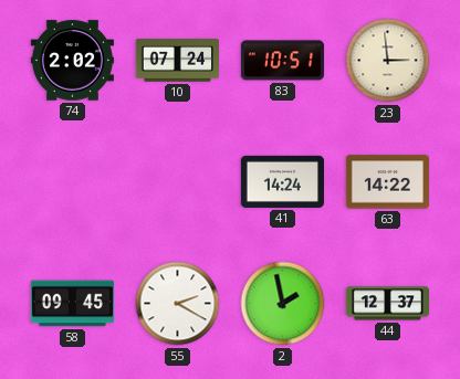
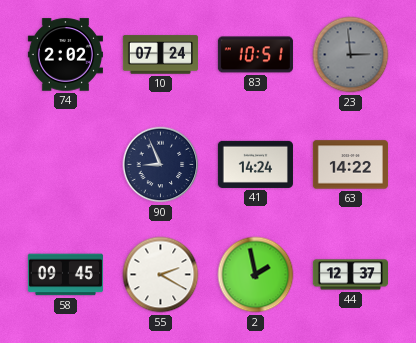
23 dial: cream -> grey
90: none -> 8:56
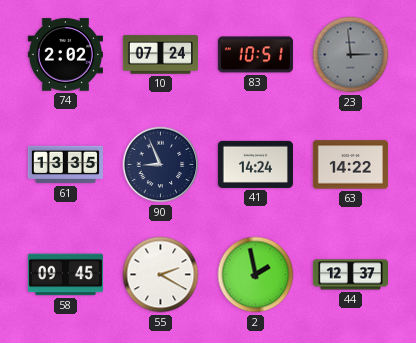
61: none -> 13:35
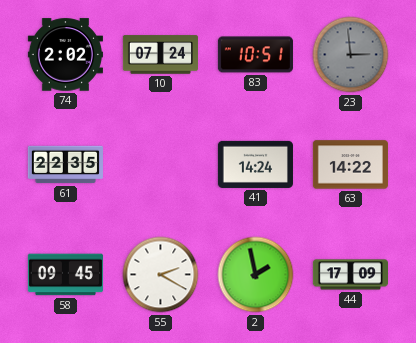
61: 13:35 -> 22:35
90: 8:56 -> none
44: 12:37 -> 17:09
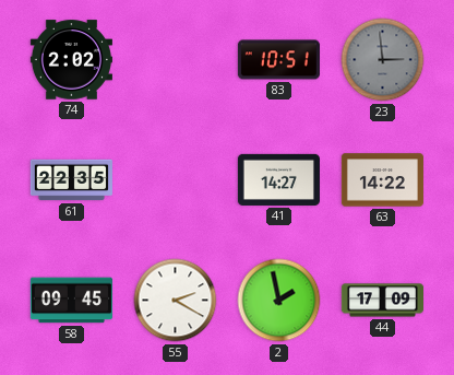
10: 07:24 -> none
41: 14:24 -> 14:27
